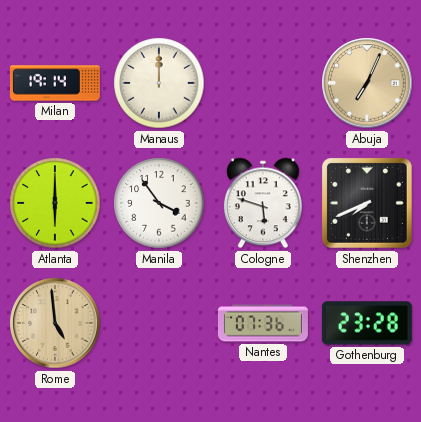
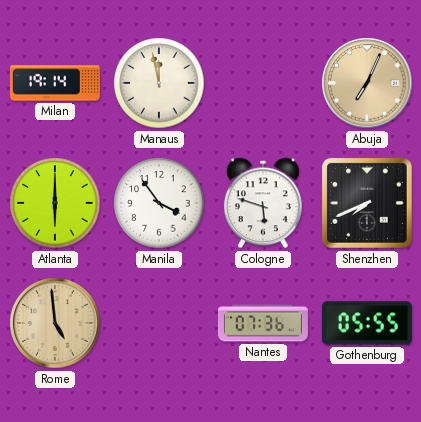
Manaus: 12:00 -> 11:58
Gothenburg: 23:28 -> 05:55
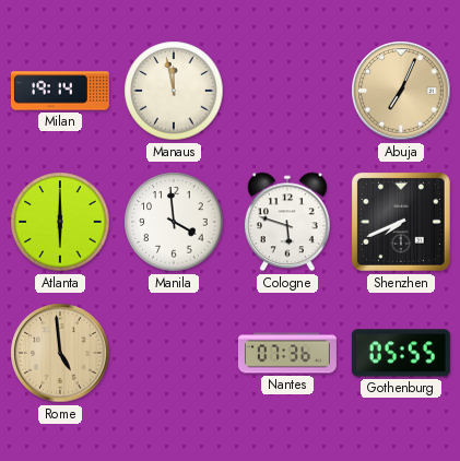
Manila: 3:54 -> 3:59
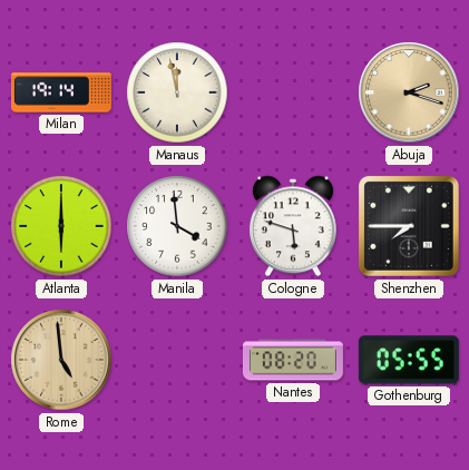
Abuja: 7:04 -> 2:18
Shenzhen: 7:41 -> 7:45
Nantes: 07:36 -> 08:20
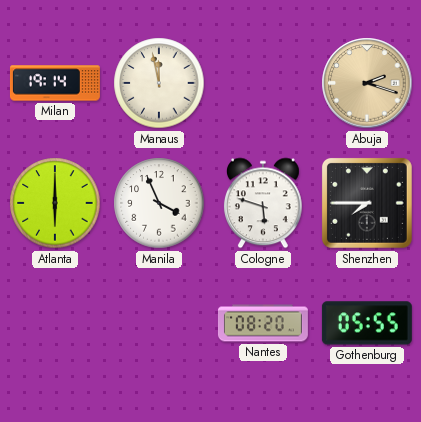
Manila: 3:59 -> 3:56
Rome: 4:59 -> none
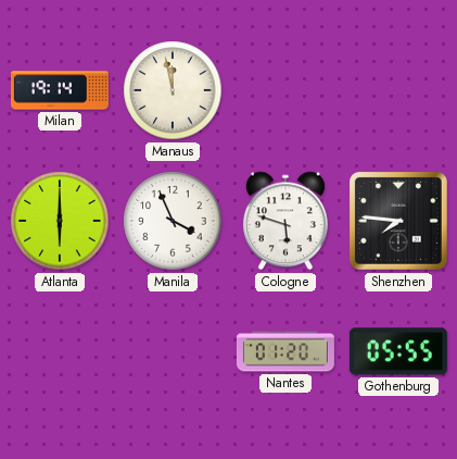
Abuja: 2:18 -> none
Shenzhen: 7:45 -> 7:46
Nantes: 08:20 -> 01:20
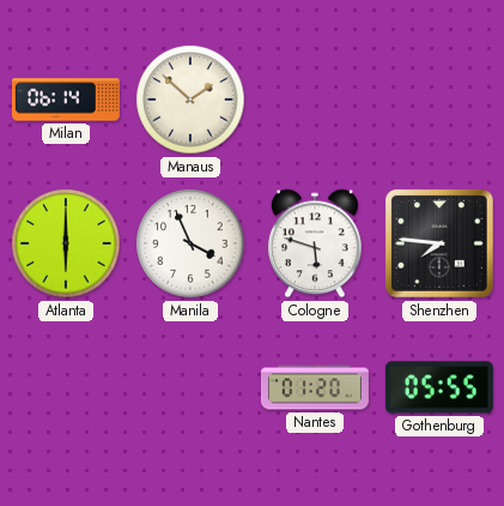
Milan: 19:14 -> 06:14
Manaus: 11:58 -> 1:52
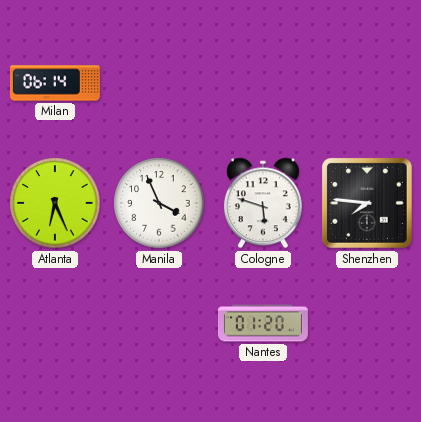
Manaus: 1:52 -> none
Atlanta: 6:00 -> 6:26
Gothenburg: 05:55 -> none
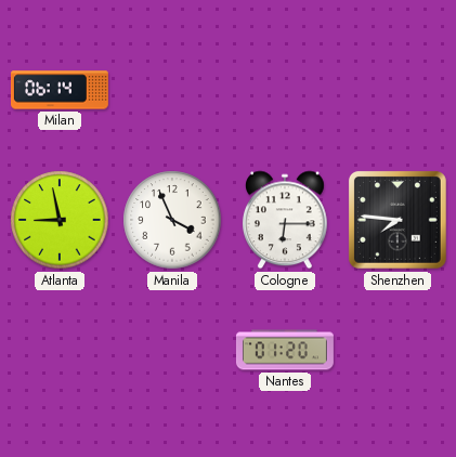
Atlanta: 6:26 -> 8:58
Cologne: 5:48 -> 6:15
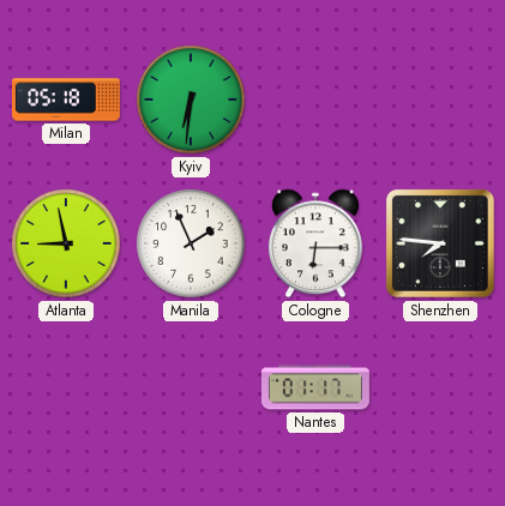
Milan: 06:14 -> 05:18
Kyiv: none -> 6:31
Manila: 3:56 -> 1:56
Nantes: 01:20 -> 01:17
